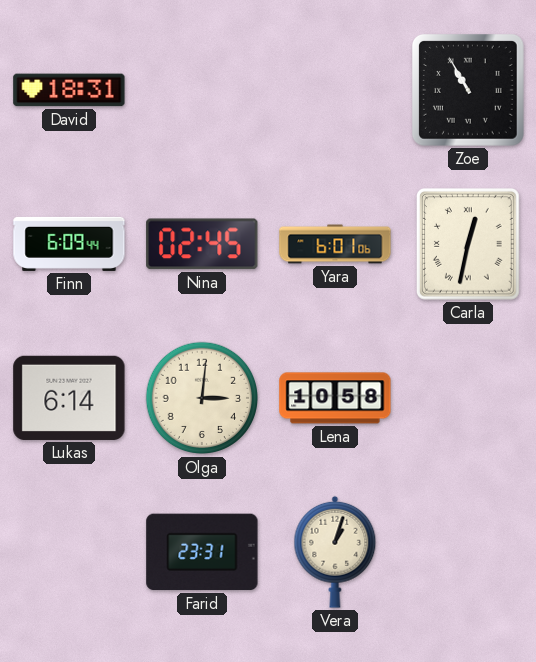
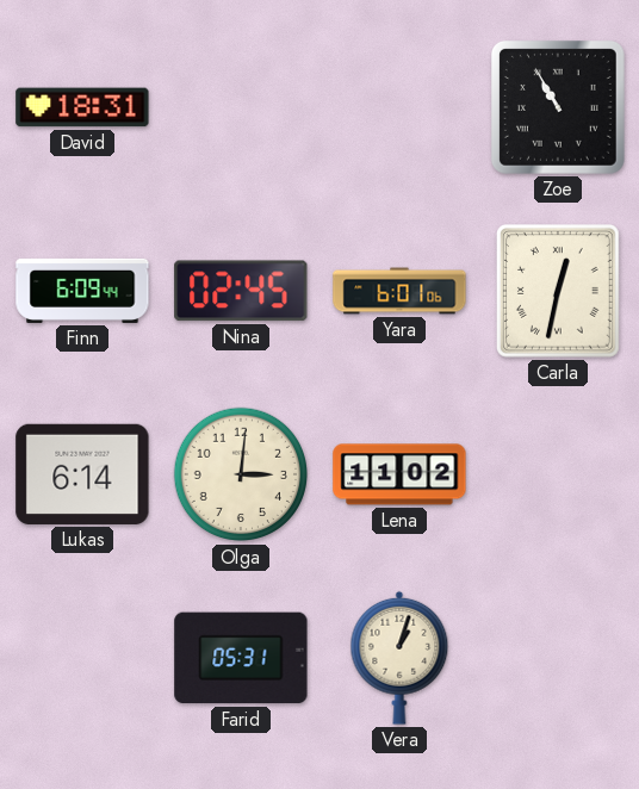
Lena: 10:58 -> 11:02
Farid: 23:31 -> 05:31
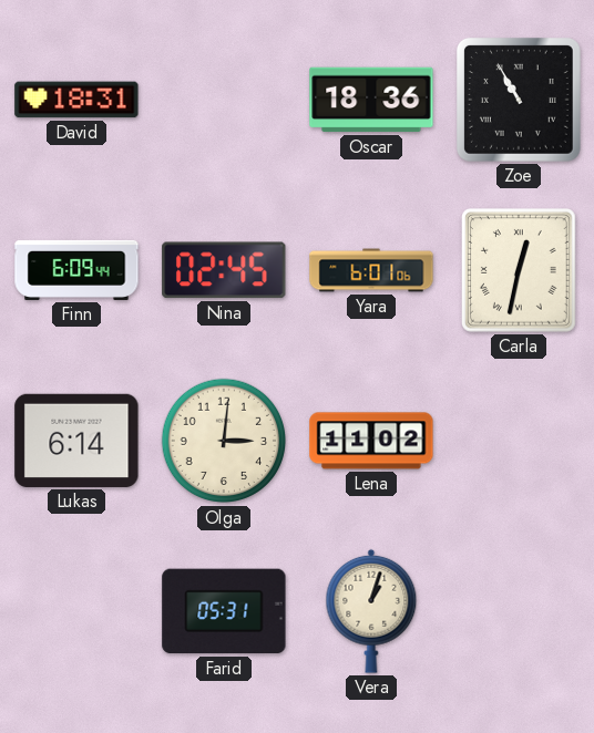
Oscar: none -> 18:36
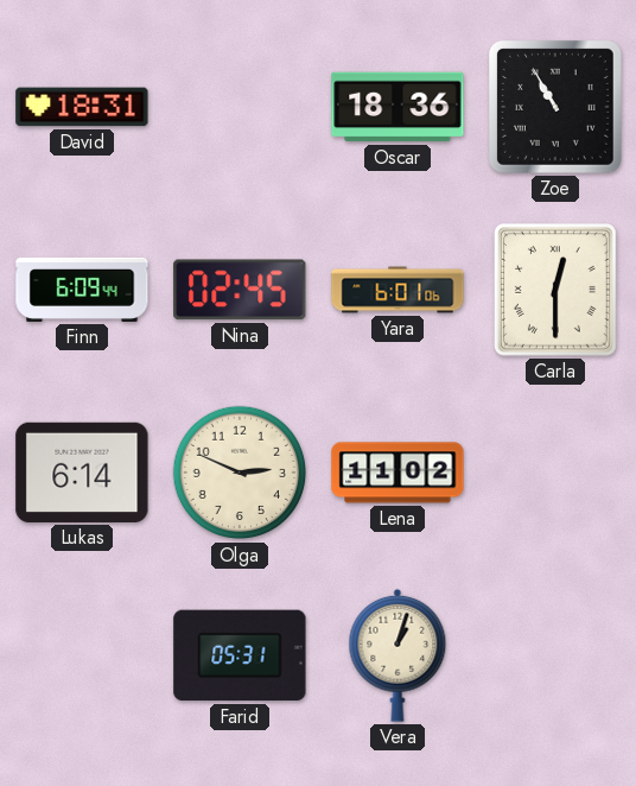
Carla: 12:32 -> 12:30
Olga: 3:01 -> 2:49
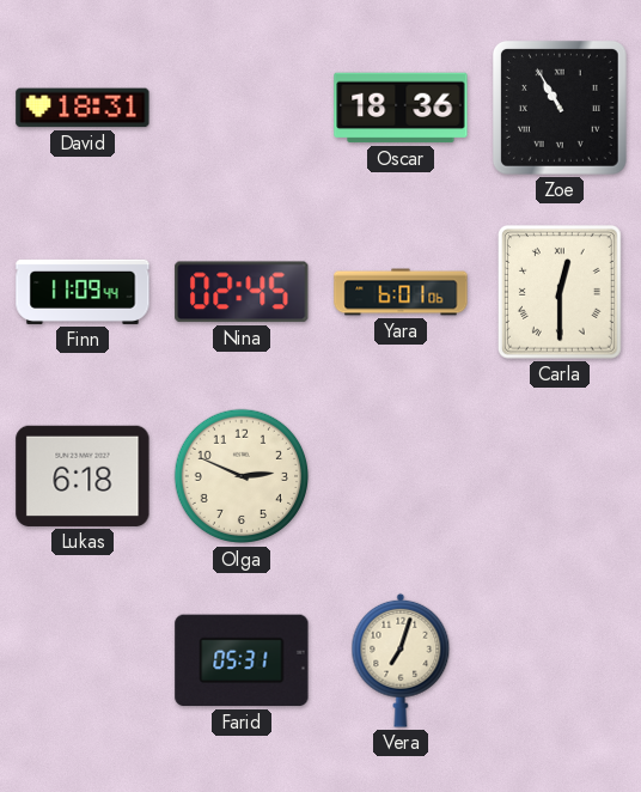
Finn: 6:09 -> 11:09
Lukas: 6:14 -> 6:18
Lena: 11:02 -> none
Vera: 1:03 -> 7:03
